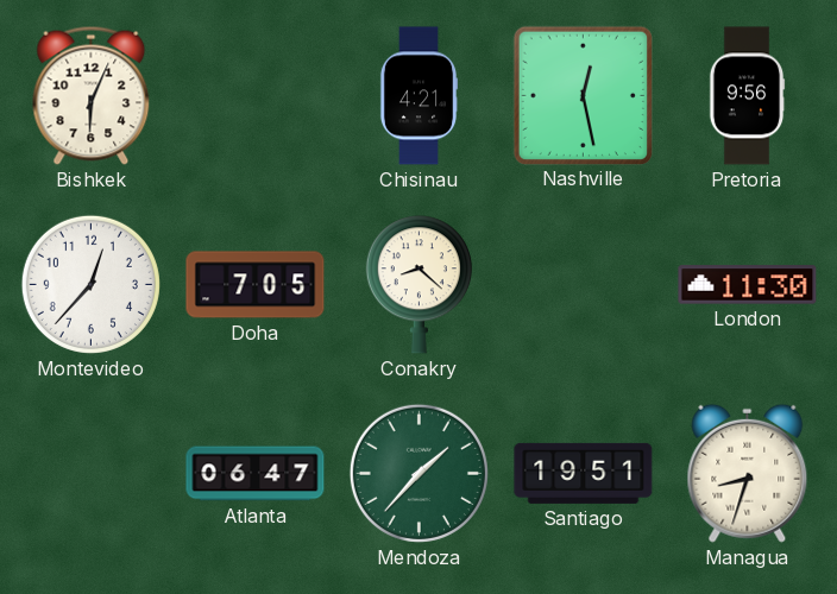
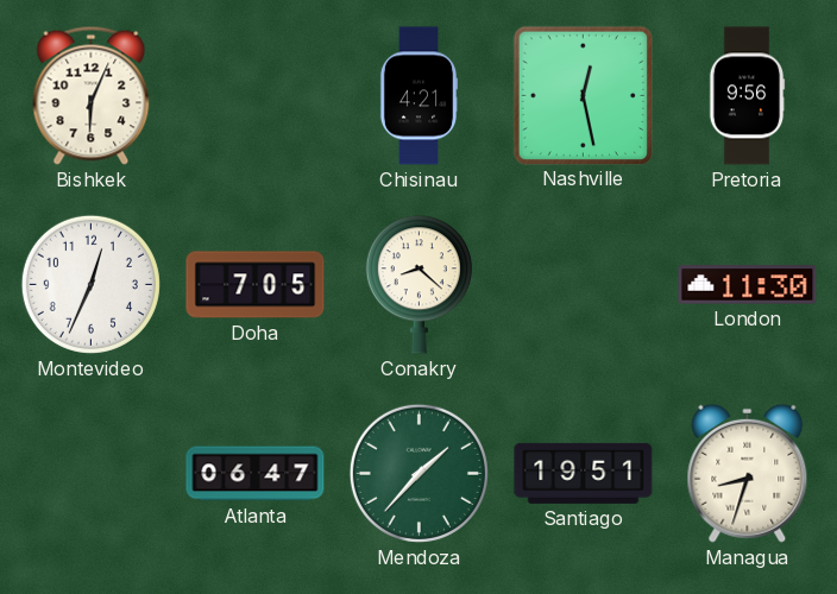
Montevideo: 12:37 -> 12:34
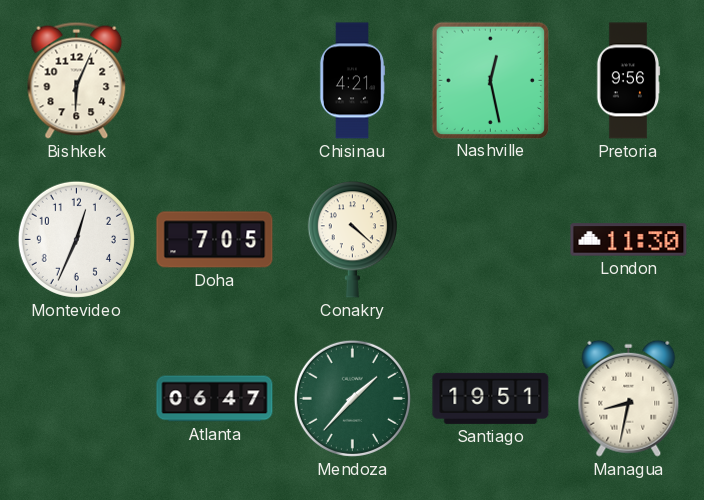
Conakry: 8:22 -> 4:22
Managua: 8:33 -> 8:32
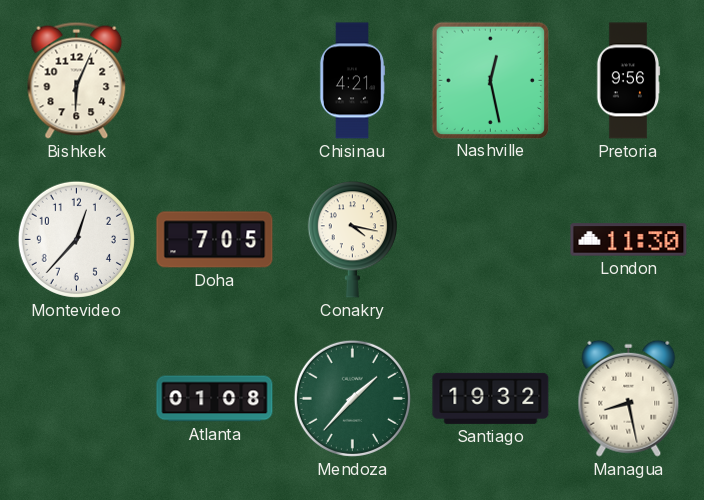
Montevideo: 12:34 -> 12:37
Conakry: 4:22 -> 4:17
Atlanta: 06:47 -> 01:08
Santiago: 19:51 -> 19:32
Managua: 8:32 -> 8:28
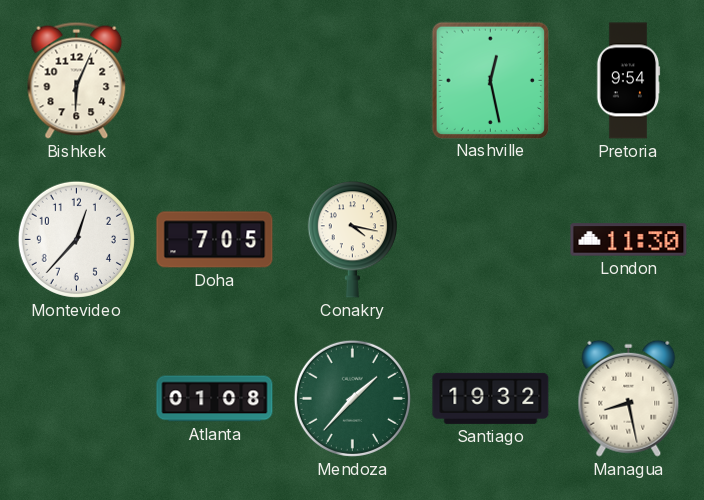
Chisinau: 4:21 -> none
Pretoria: 9:56 -> 9:54
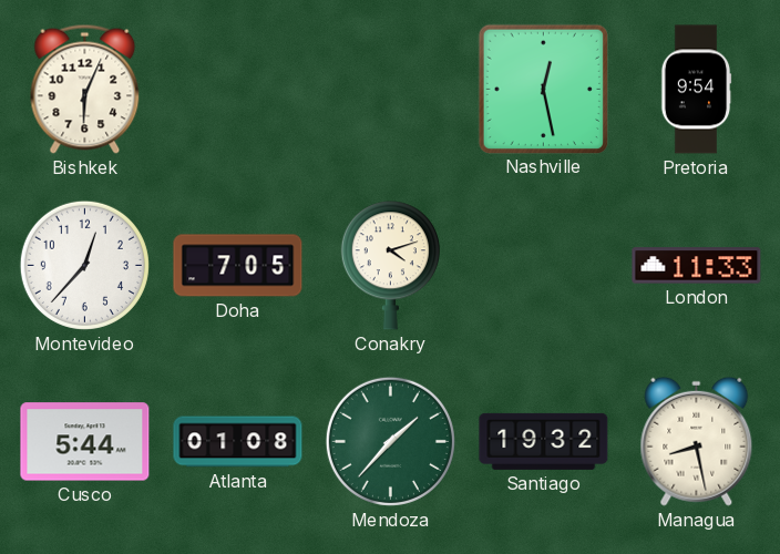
Conakry: 4:17 -> 4:12
London: 11:30 -> 11:33
Cusco: none -> 5:44
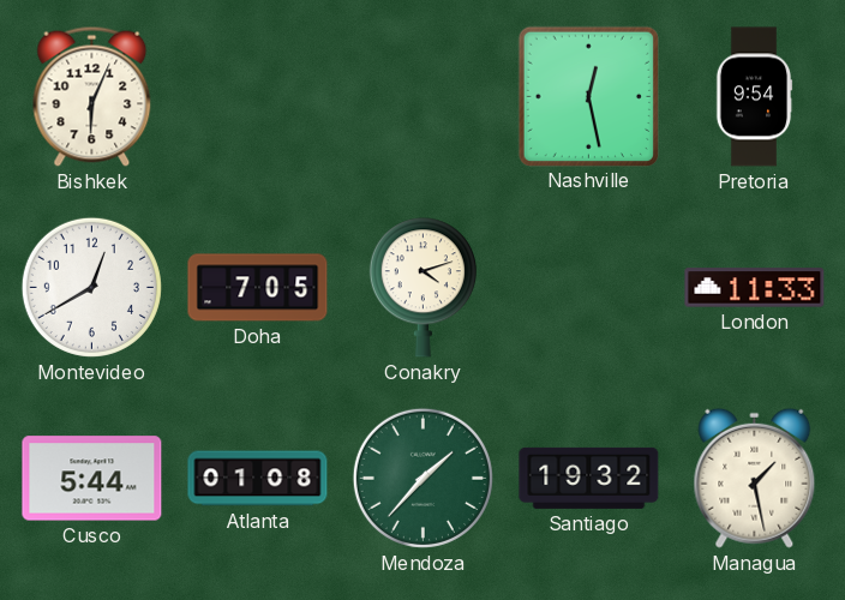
Montevideo: 12:37 -> 12:40
Managua: 8:28 -> 1:28
